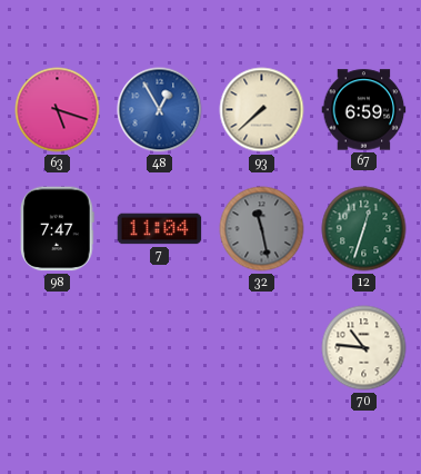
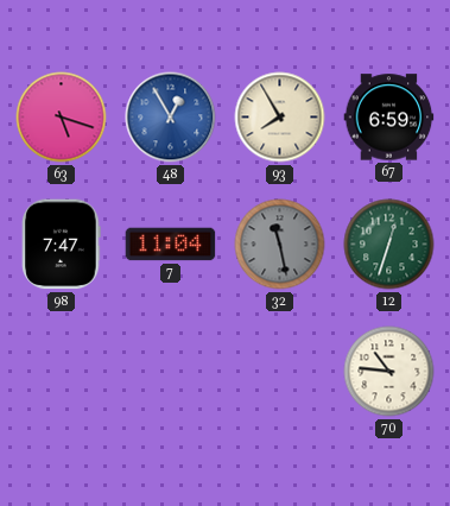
93: 7:38 -> 7:55
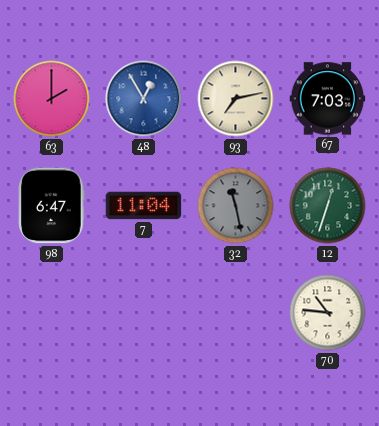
63: 5:18 -> 2:00
93: 7:55 -> 7:13
67: 6:59 -> 7:03
98: 7:47 -> 6:47
